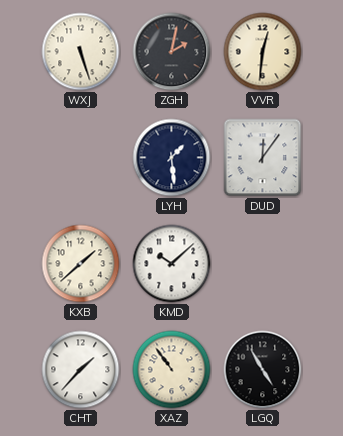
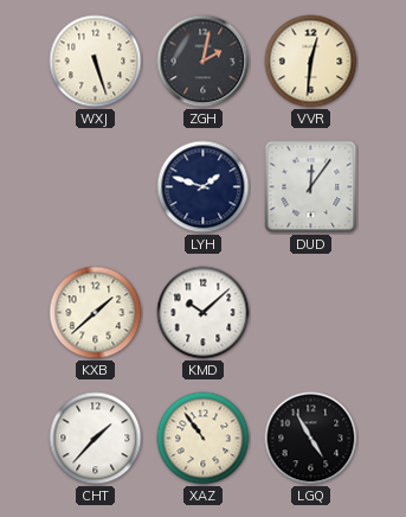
LYH: 1:29 -> 1:48
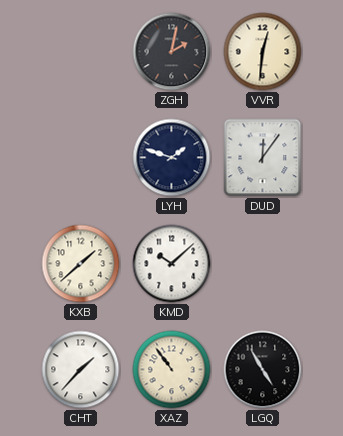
WXJ: 5:27 -> none
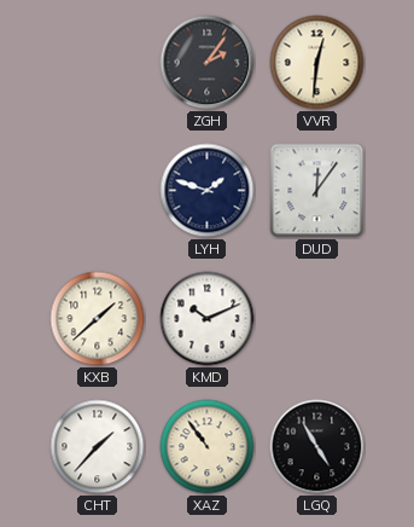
ZGH: 2:02 -> 2:06
KMD: 10:08 -> 10:11
